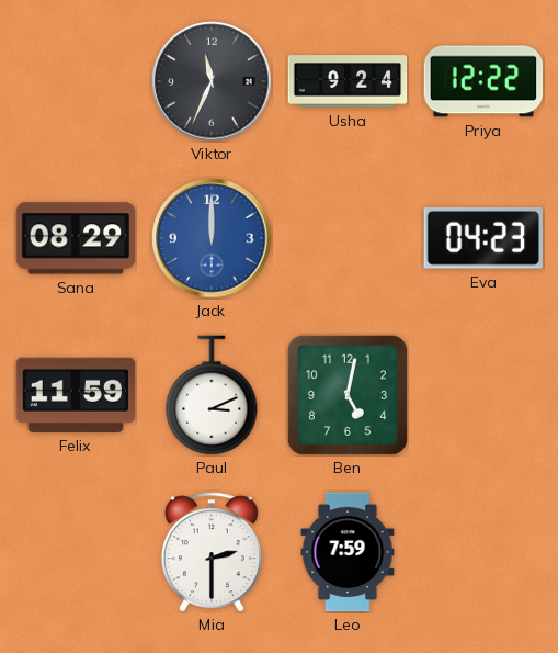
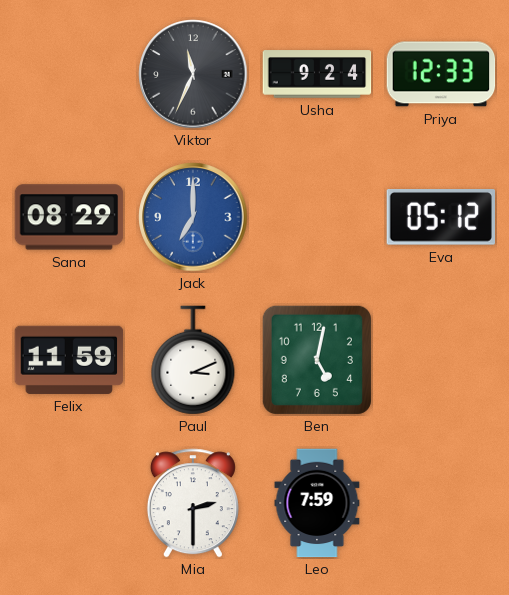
Priya: 12:22 -> 12:33
Jack: 12:00 -> 7:00
Eva: 04:23 -> 05:12
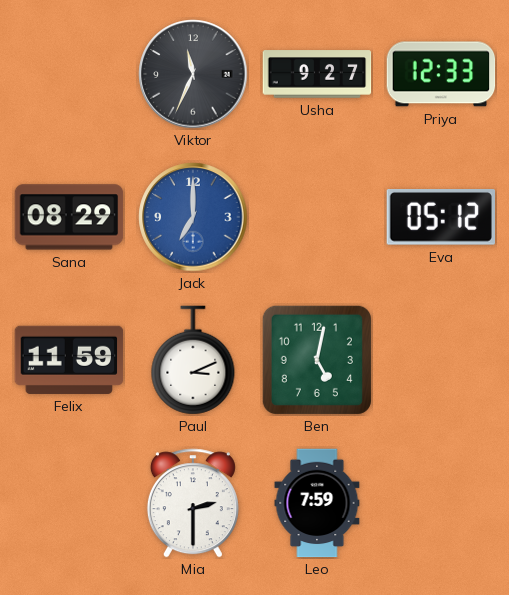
Usha: 9:24 -> 9:27
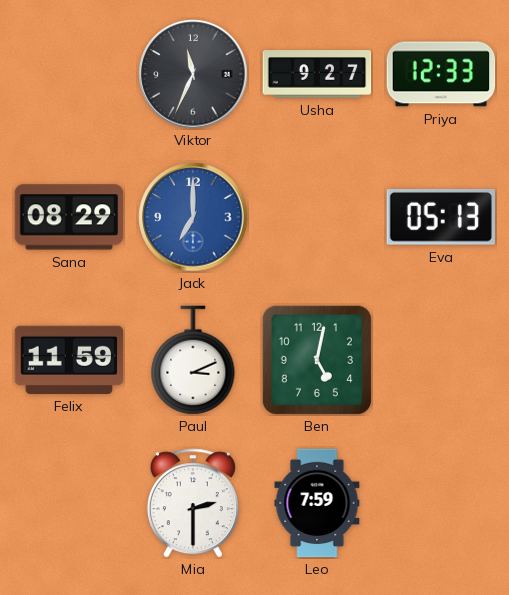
Eva: 05:12 -> 05:13
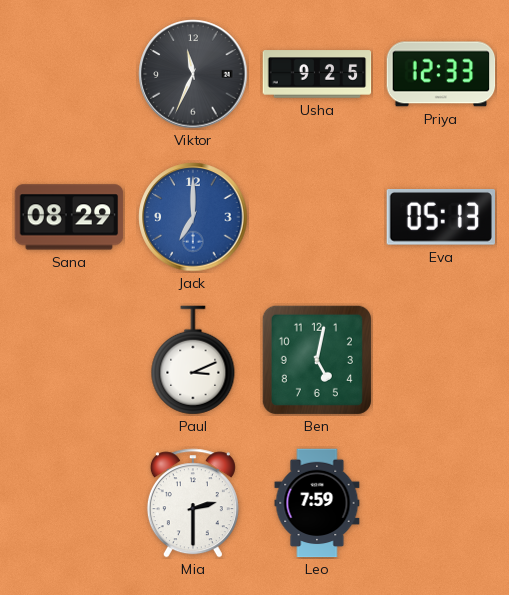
Usha: 9:27 -> 9:25
Felix: 11:59 -> none
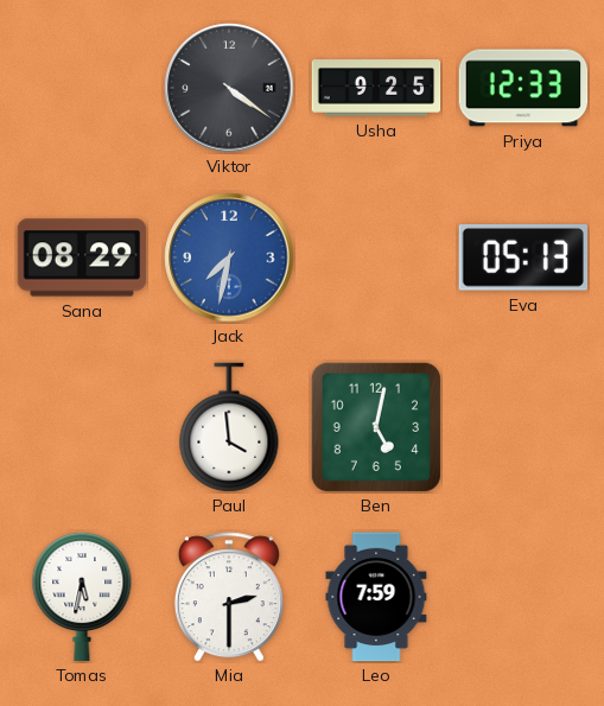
Viktor: 11:34 -> 4:21
Jack: 7:00 -> 7:32
Paul: 3:11 -> 3:59
Tomas: none -> 5:32
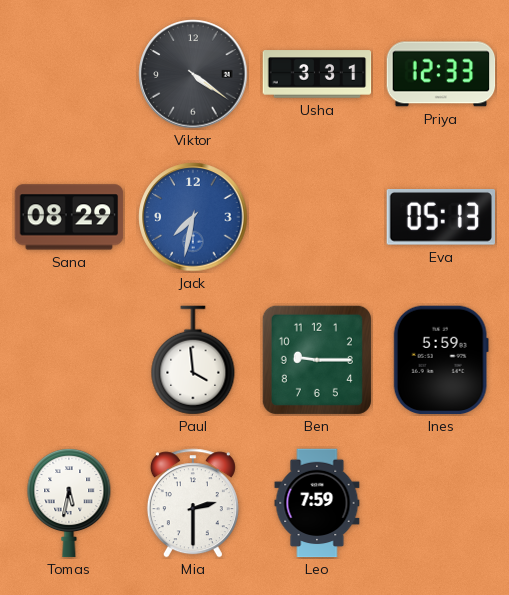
Usha: 9:25 -> 3:31
Ben: 5:02 -> 9:15
Ines: none -> 5:59
